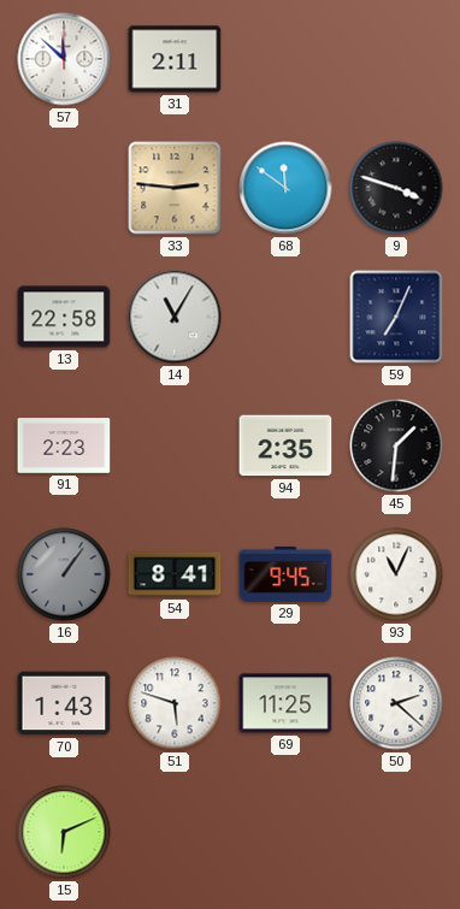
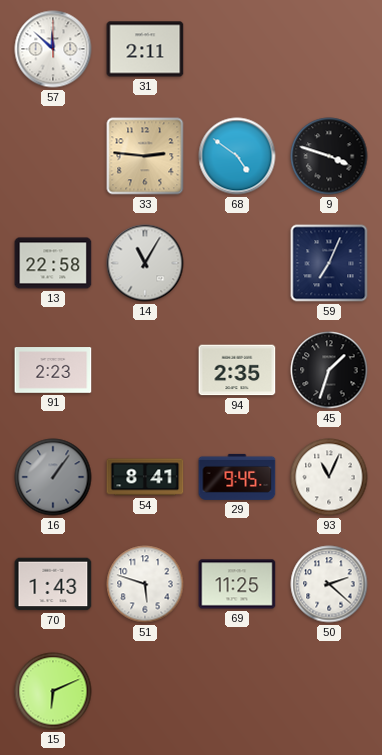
68: 11:51 -> 4:51
45: 1:31 -> 1:33
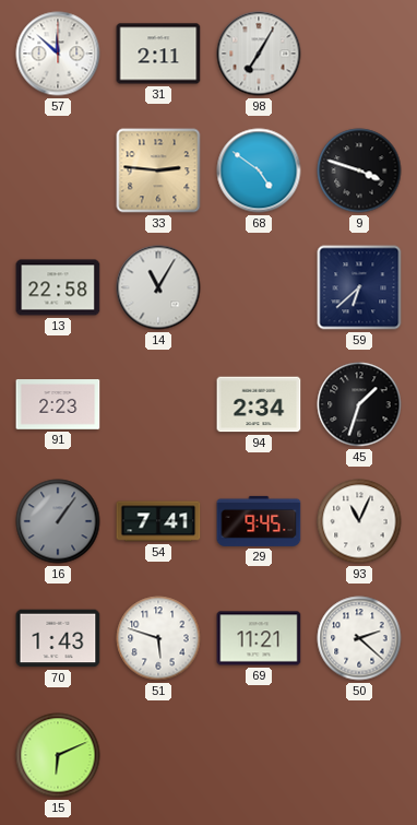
98: none -> 7:05
59: 7:04 -> 6:38
94: 2:35 -> 2:34
54: 8:41 -> 7:41
69: 11:25 -> 11:21
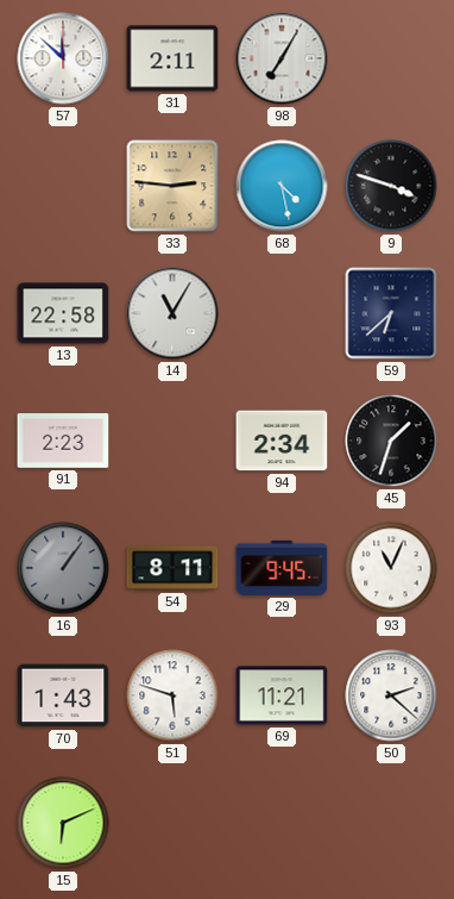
68: 4:51 -> 4:28
54: 7:41 -> 8:11
